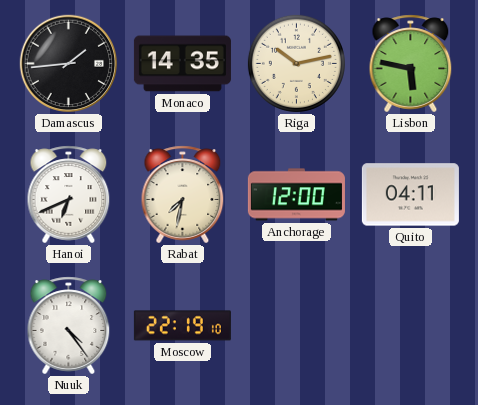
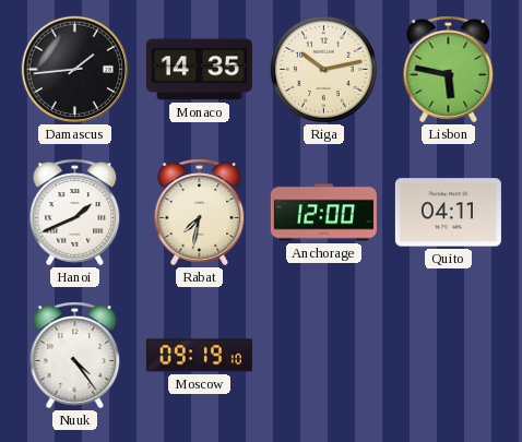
Hanoi: 6:41 -> 1:41
Moscow: 22:19 -> 09:19
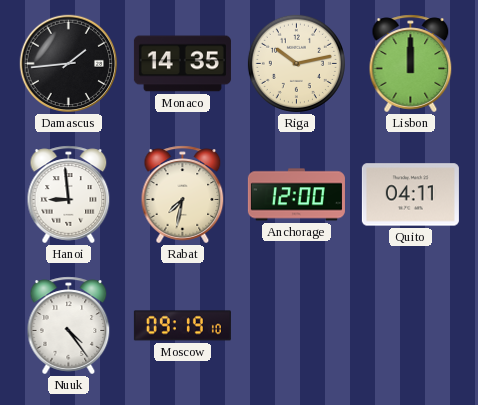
Lisbon: 5:47 -> 12:00
Hanoi: 1:41 -> 8:59
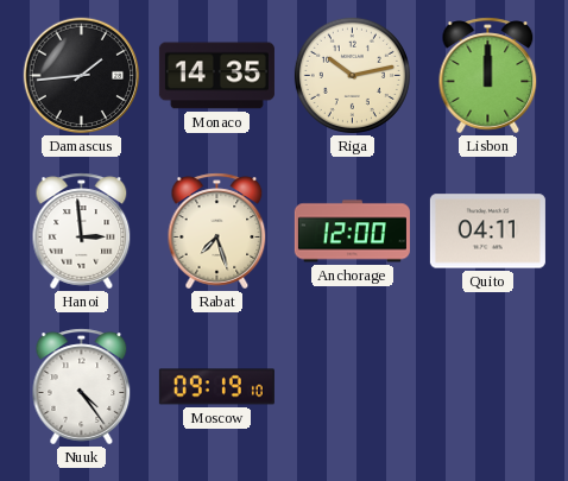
Hanoi: 8:59 -> 2:59
Rabat: 7:32 -> 7:27
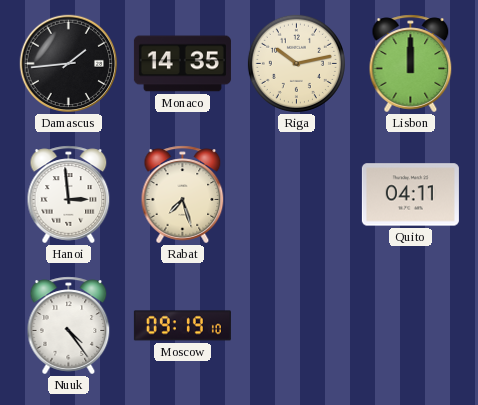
Anchorage: 12:00 -> none
